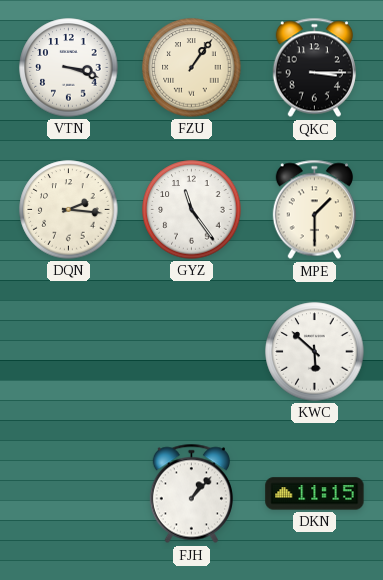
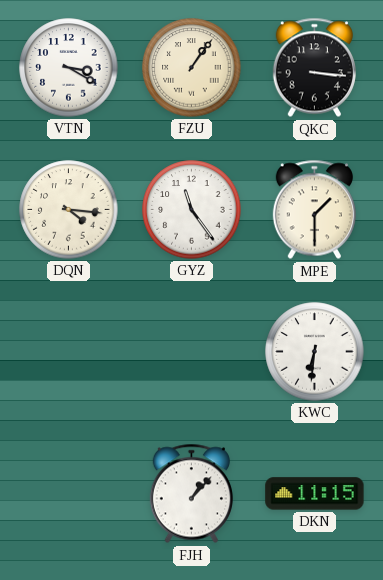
VTN: 3:18 -> 3:20
QKC: 3:15 -> 3:16
DQN: 2:16 -> 4:16
KWC: 5:52 -> 6:31
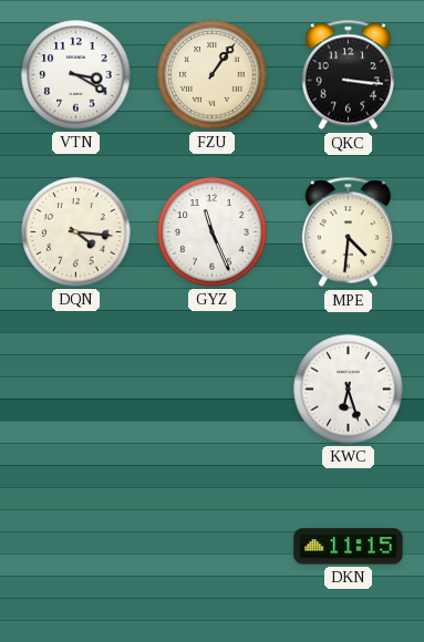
GYZ: 11:24 -> 11:26
MPE: 1:30 -> 4:31
KWC: 6:31 -> 6:27
FJH: 1:07 -> none
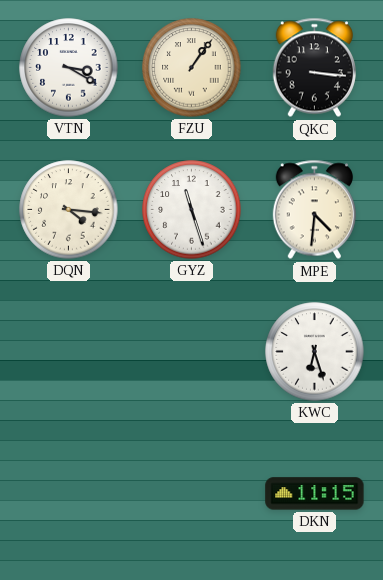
GYZ: 11:26 -> 11:27
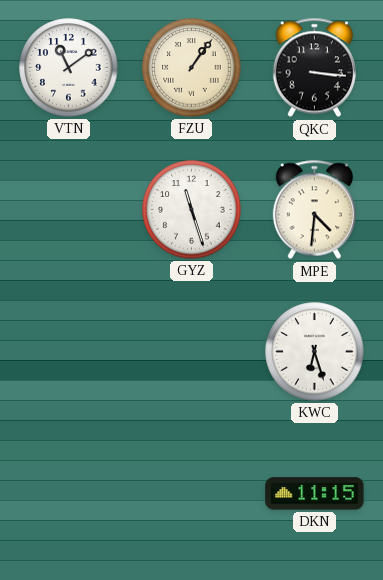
VTN: 3:20 -> 11:09
DQN: 4:16 -> none
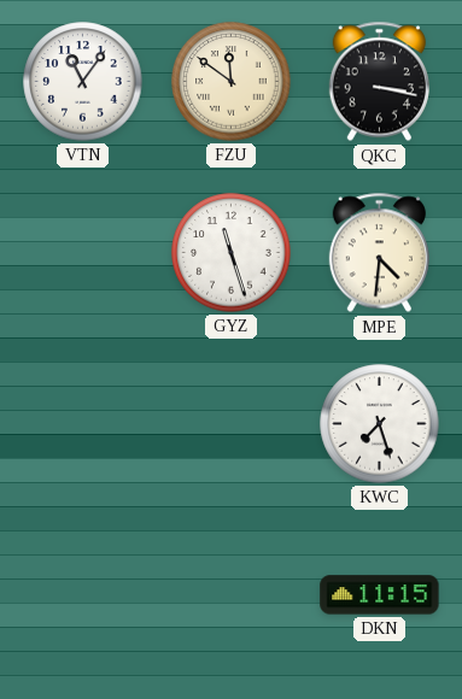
VTN: 11:09 -> 11:06
FZU: 1:06 -> 11:51
QKC: 3:16 -> 3:17
KWC: 6:27 -> 7:27
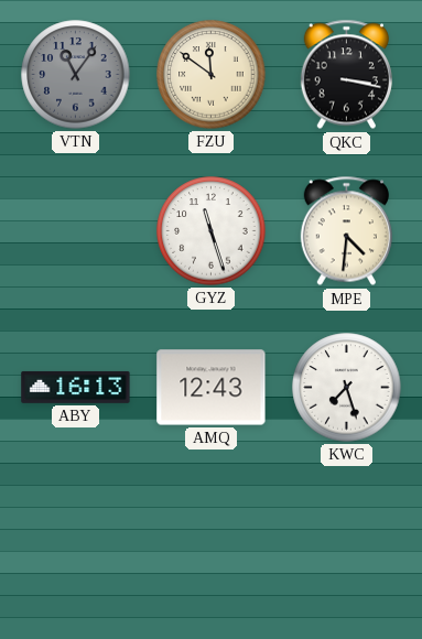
VTN dial: white -> grey
ABY: none -> 16:13
AMQ: none -> 12:43
DKN: 11:15 -> none
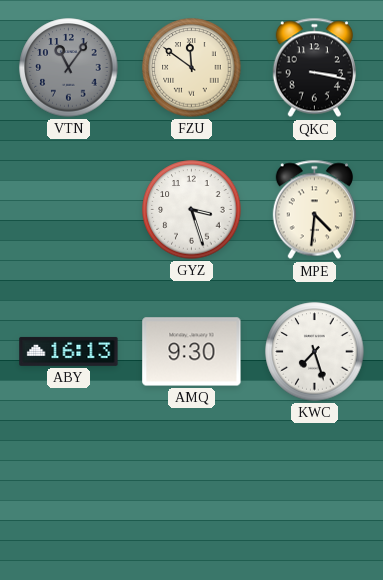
GYZ: 11:27 -> 3:27
AMQ: 12:43 -> 9:30
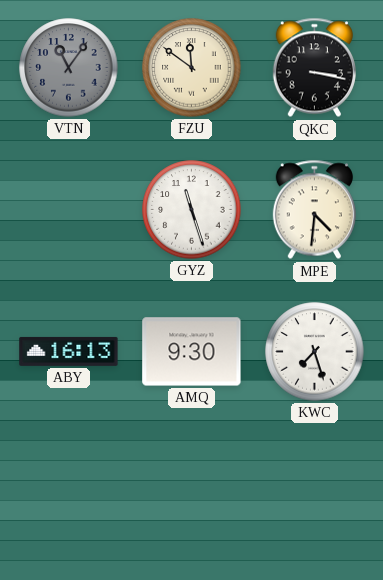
GYZ: 3:27 -> 11:27
